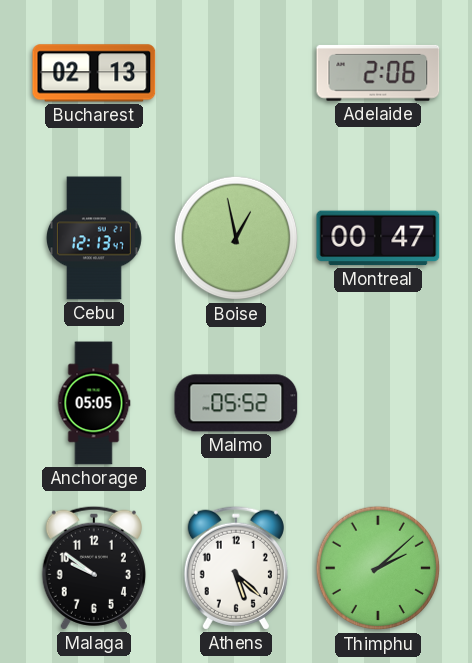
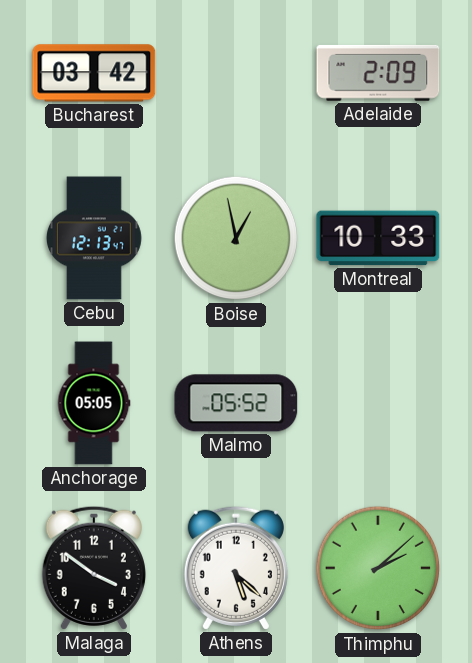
Bucharest: 02:13 -> 03:42
Adelaide: 2:06 -> 2:09
Montreal: 00:47 -> 10:33
Malaga: 9:51 -> 3:51
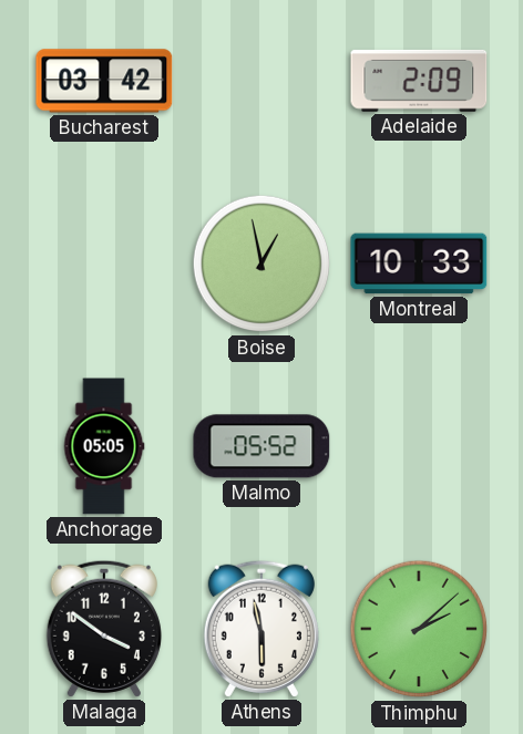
Cebu: 12:13 -> none
Athens: 5:22 -> 5:58
